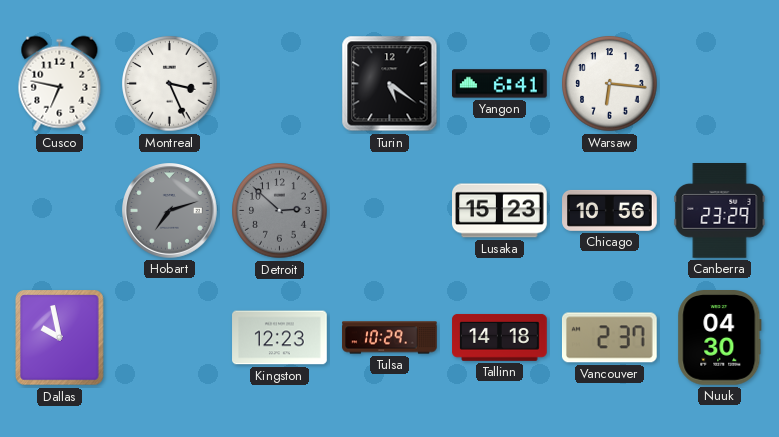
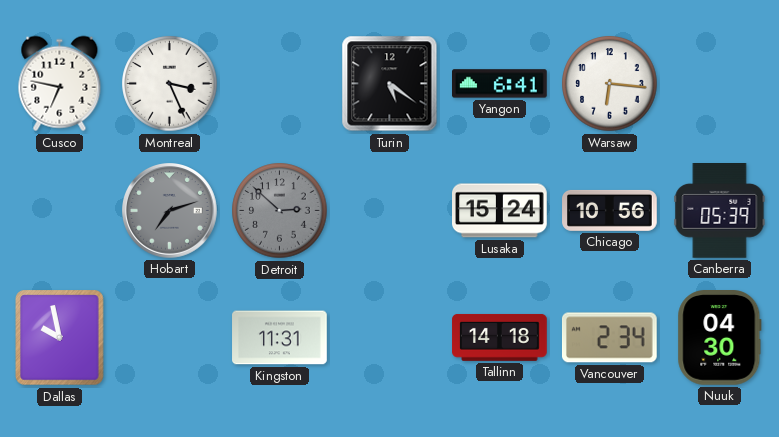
Lusaka: 15:23 -> 15:24
Canberra: 23:29 -> 05:39
Kingston: 12:23 -> 11:31
Tulsa: 10:29 -> none
Vancouver: 2:37 -> 2:34
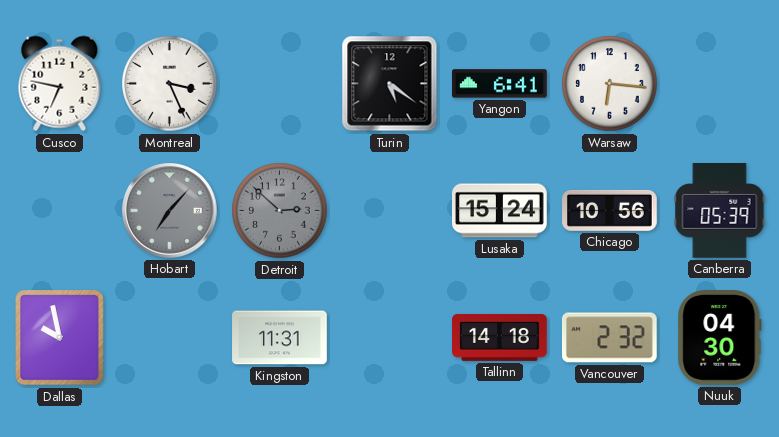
Hobart: 7:12 -> 7:07
Vancouver: 2:34 -> 2:32
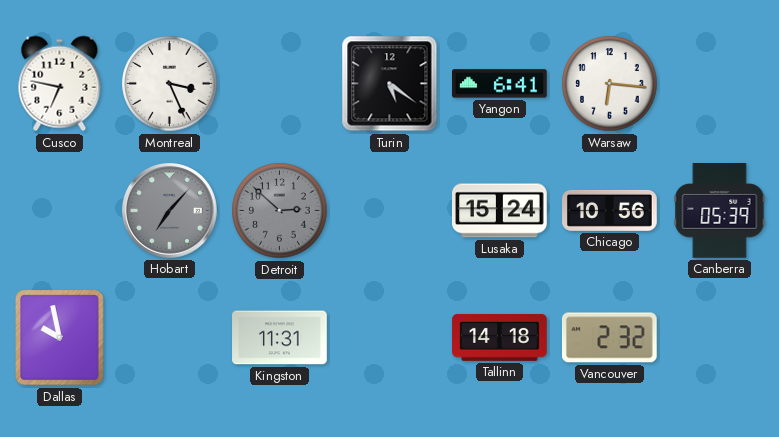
Nuuk: 04:30 -> none
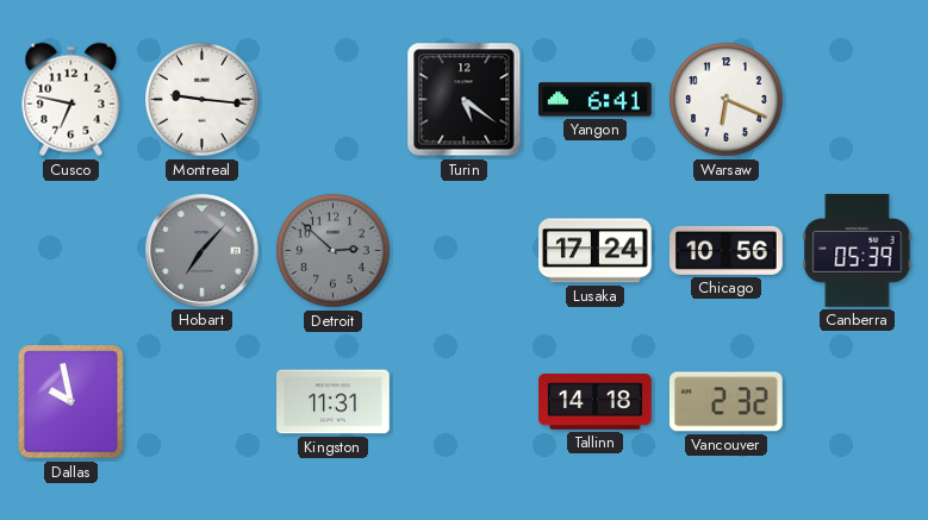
Montreal: 3:26 -> 9:16
Warsaw: 6:16 -> 6:19
Lusaka: 15:24 -> 17:24
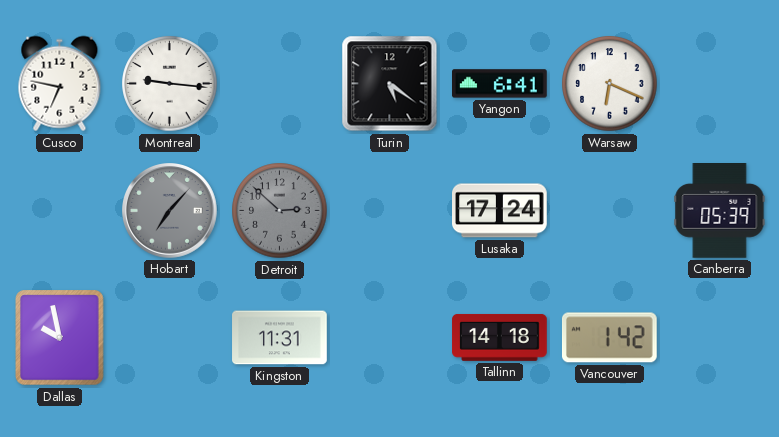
Chicago: 10:56 -> none
Vancouver: 2:32 -> 1:42
